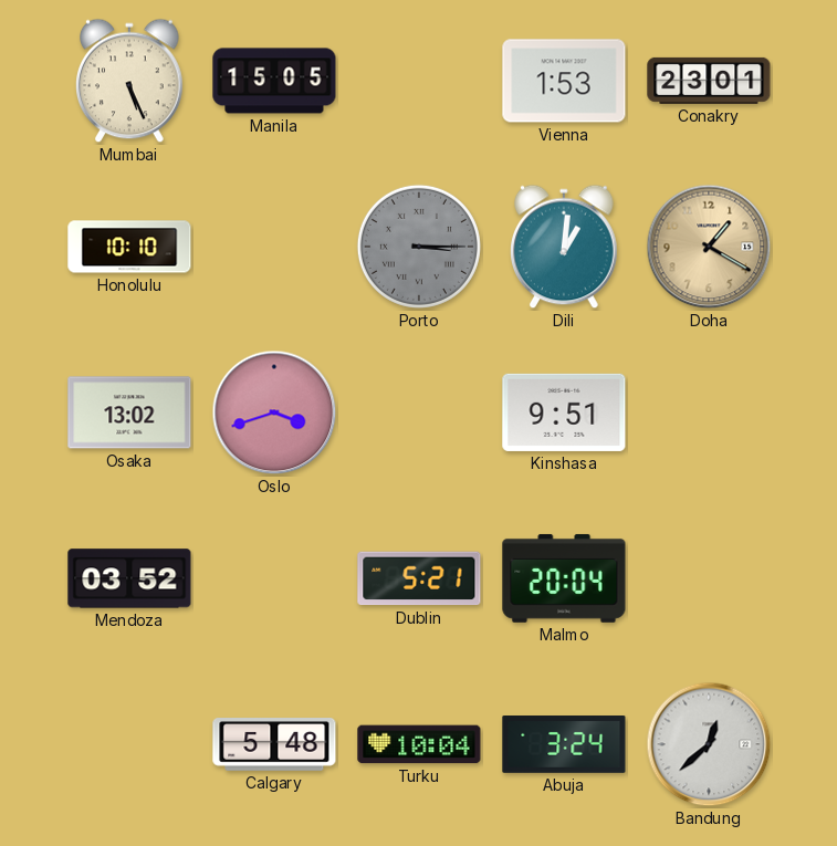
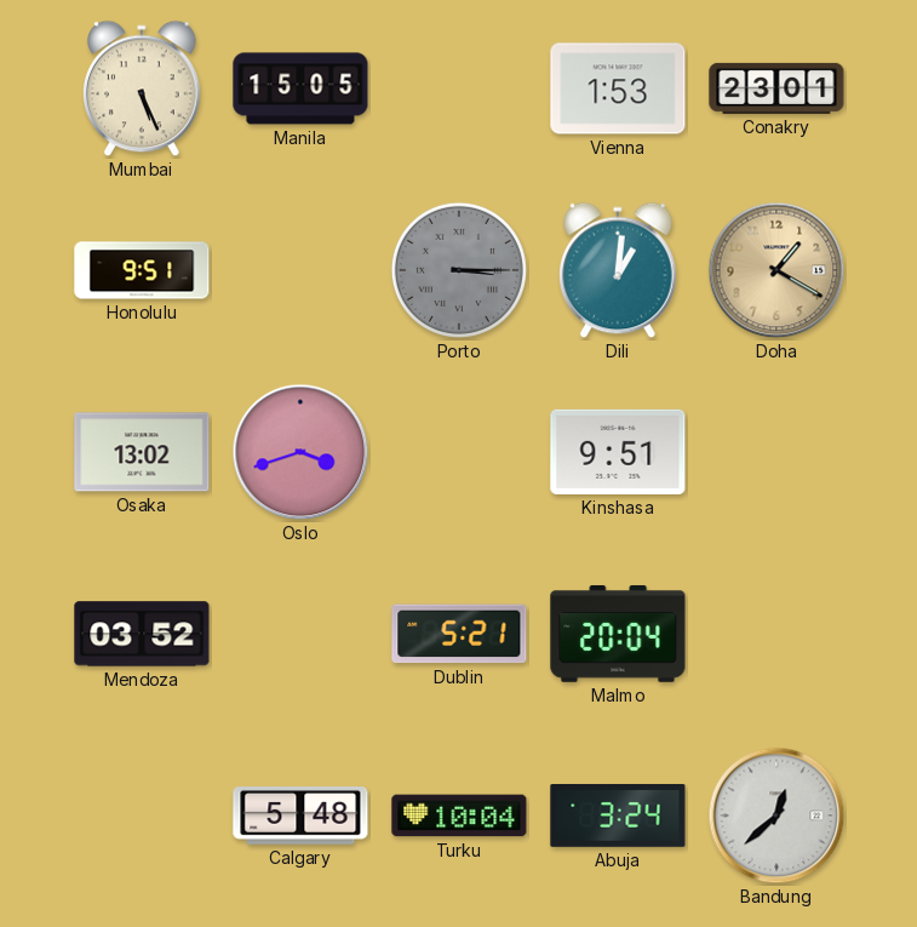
Honolulu: 10:10 -> 9:51
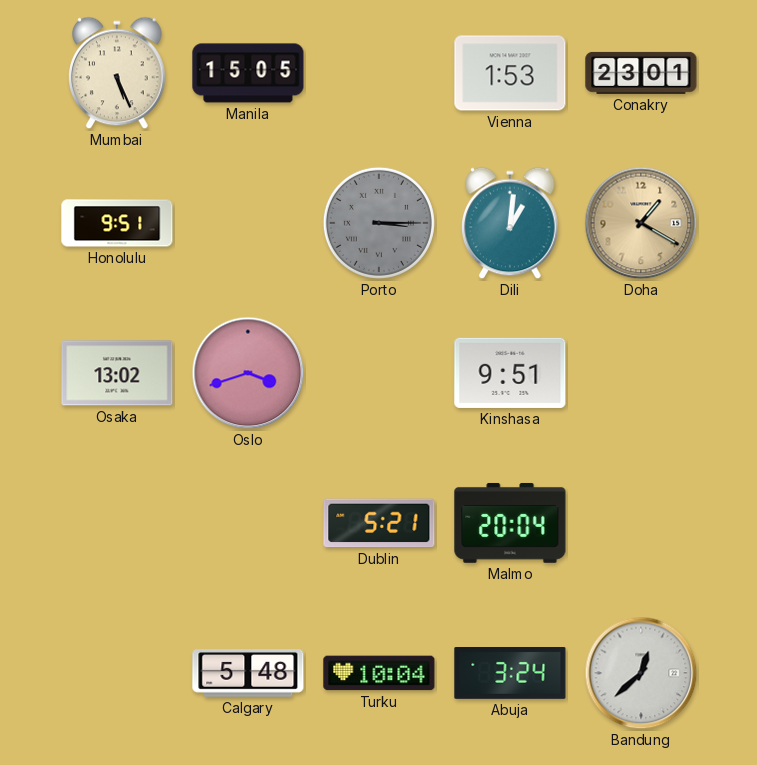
Mendoza: 03:52 -> none
